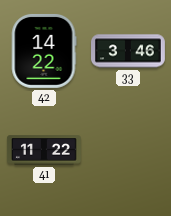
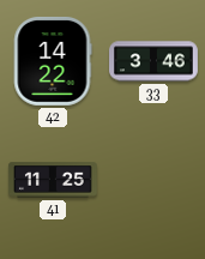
41: 11:22 -> 11:25
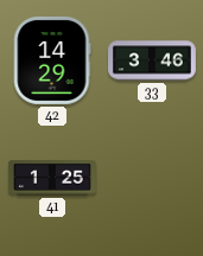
42: 14:22 -> 14:29
41: 11:25 -> 1:25
